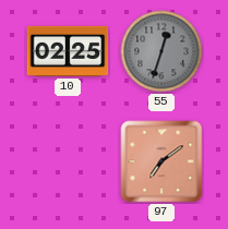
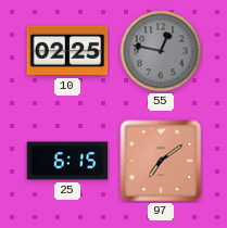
55: 12:33 -> 12:47
25: none -> 6:15
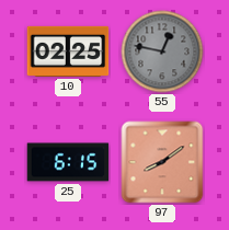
97: 7:09 -> 8:09
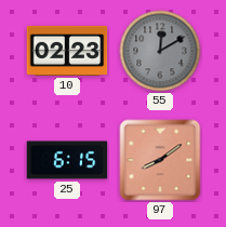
10: 02:25 -> 02:23
55: 12:47 -> 12:10
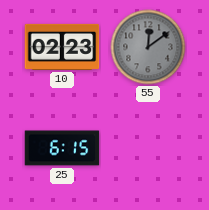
55: 12:10 -> 12:09
97: 8:09 -> none
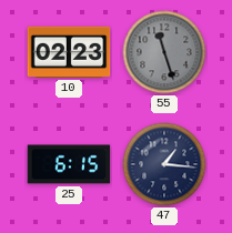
55: 12:09 -> 11:27
47: none -> 1:16
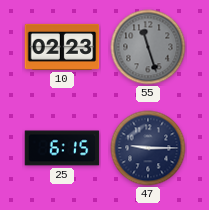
47: 1:16 -> 9:15
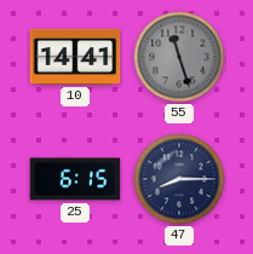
10: 02:23 -> 14:41
47: 9:15 -> 8:15
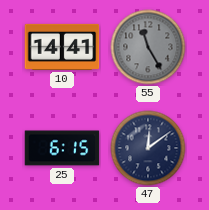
55: 11:27 -> 11:25
47: 8:15 -> 12:09
